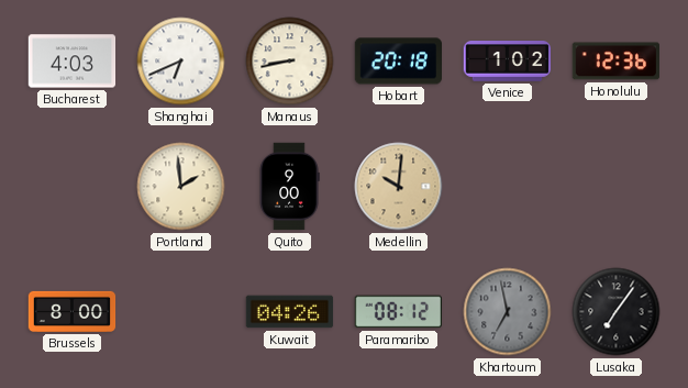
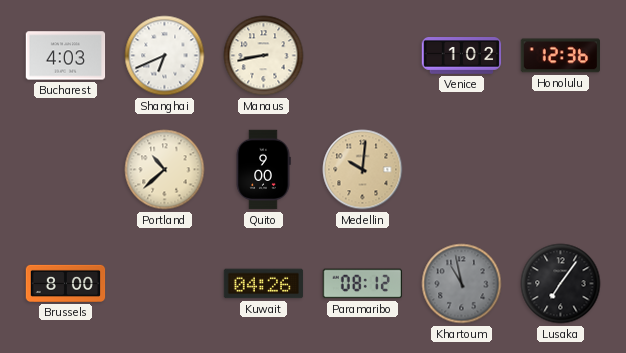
Hobart: 20:18 -> none
Portland: 1:59 -> 10:38
Khartoum: 6:58 -> 10:58
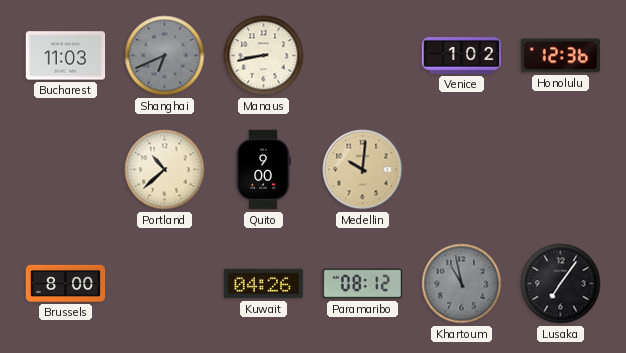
Bucharest: 4:03 -> 11:03
Shanghai dial: white -> grey
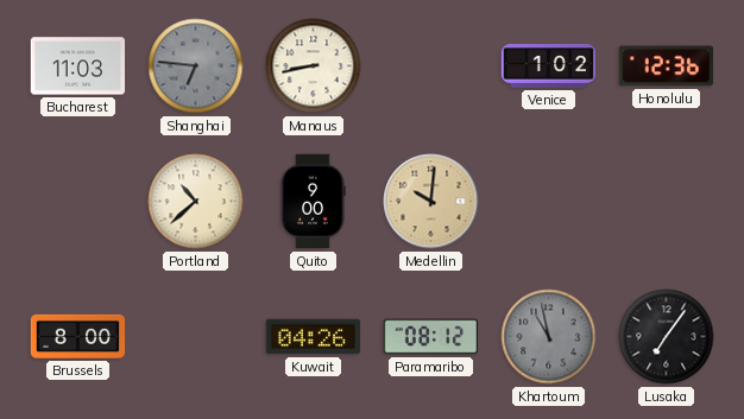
Shanghai: 6:41 -> 6:46
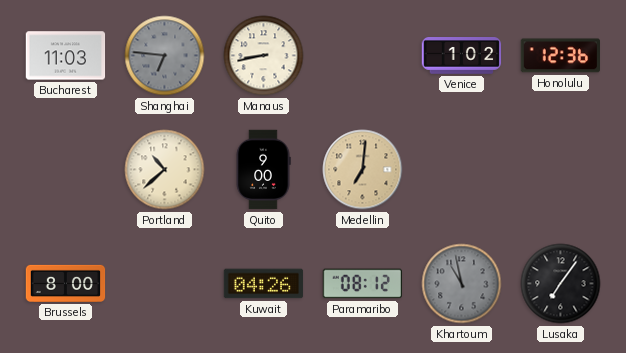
Medellin: 10:01 -> 7:01
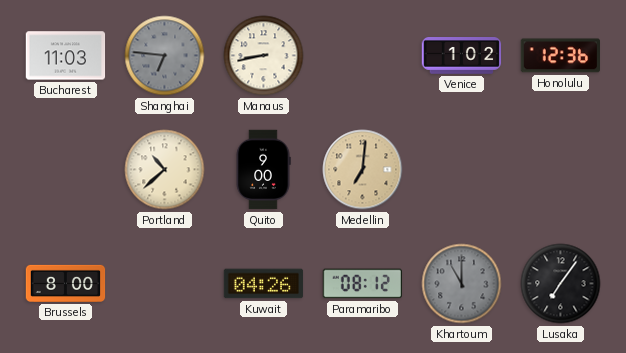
Khartoum: 10:58 -> 11:00
